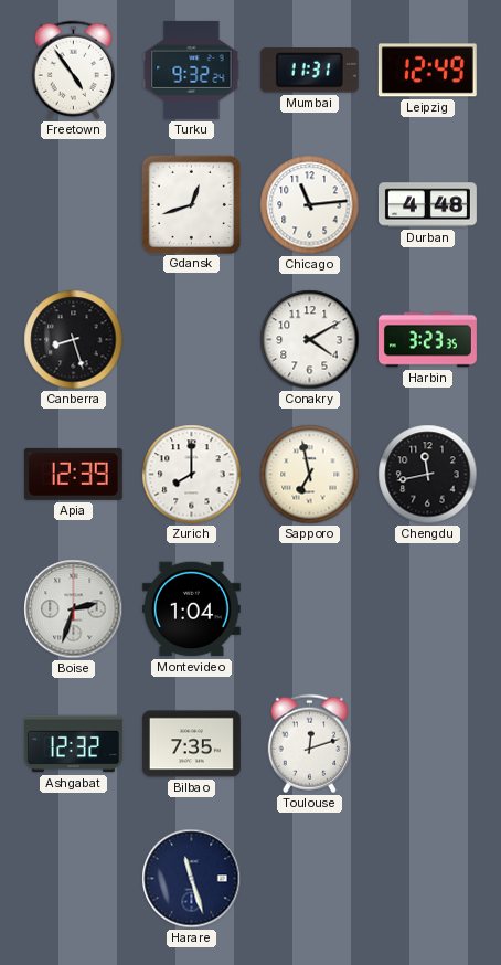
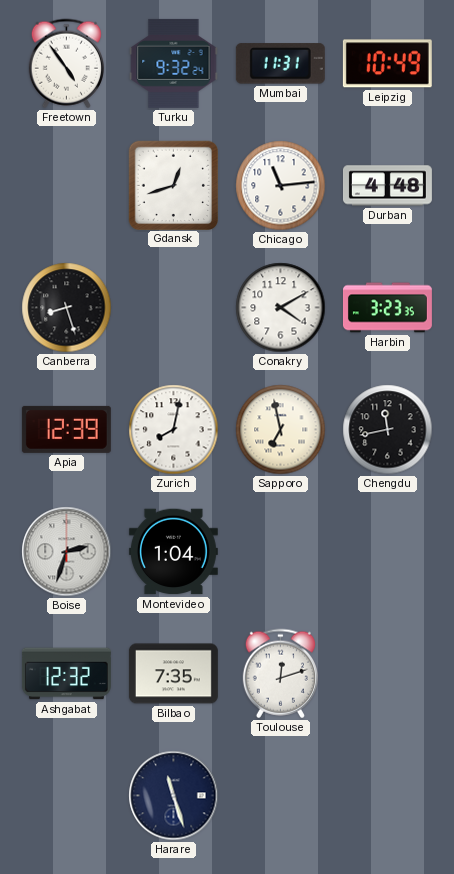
Leipzig: 12:49 -> 10:49
Zurich: 8:00 -> 8:02
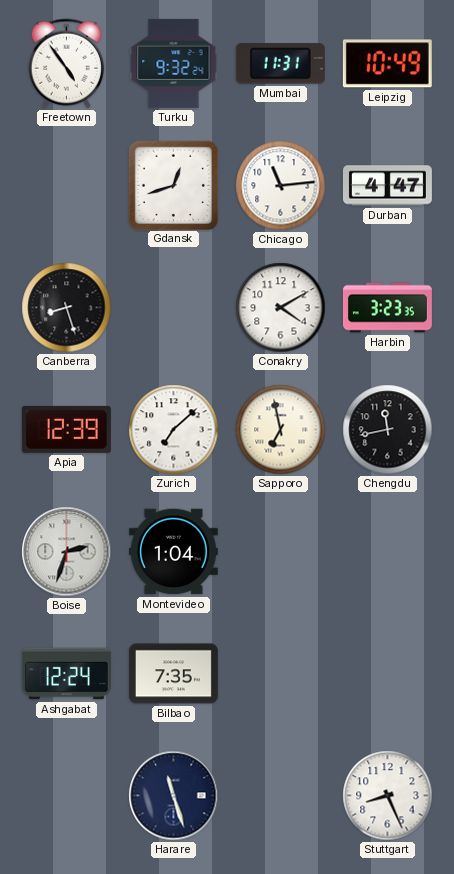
Durban: 4:48 -> 4:47
Zurich: 8:02 -> 7:08
Ashgabat: 12:32 -> 12:24
Toulouse: 12:12 -> none
Stuttgart: none -> 8:26
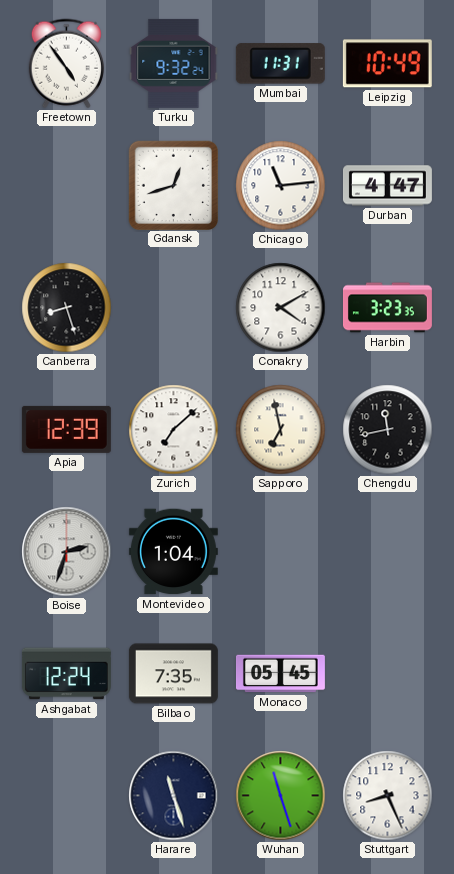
Monaco: none -> 05:45
Wuhan: none -> 11:27
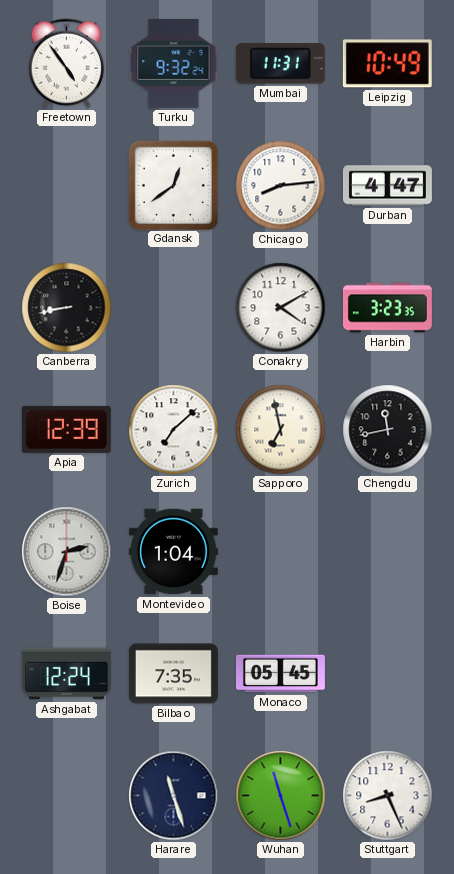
Gdansk: 12:42 -> 12:39
Chicago: 11:14 -> 8:14
Canberra: 8:27 -> 8:43
